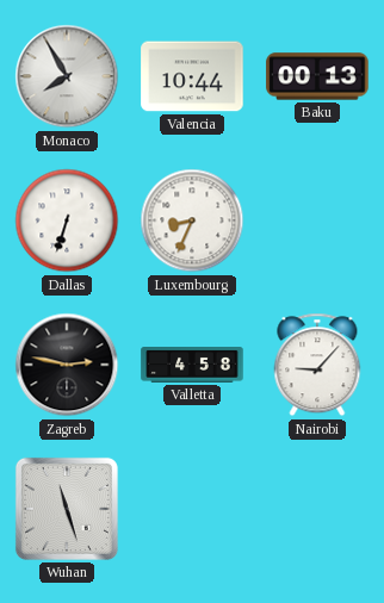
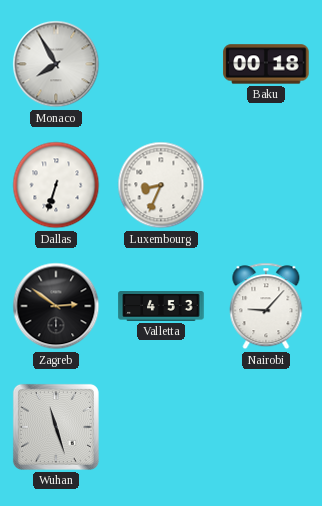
Valencia: 10:44 -> none
Baku: 00:13 -> 00:18
Zagreb: 2:47 -> 2:51
Valletta: 4:58 -> 4:53
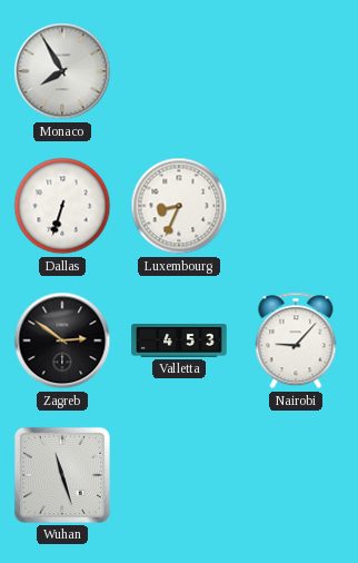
Baku: 00:18 -> none
